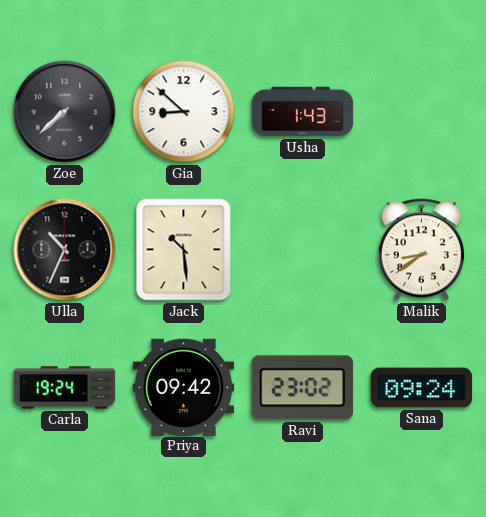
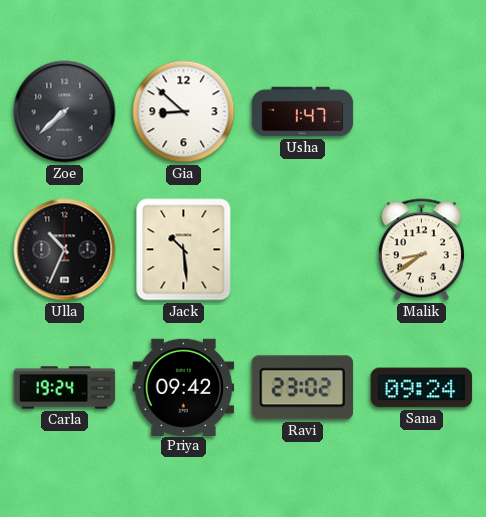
Usha: 1:43 -> 1:47
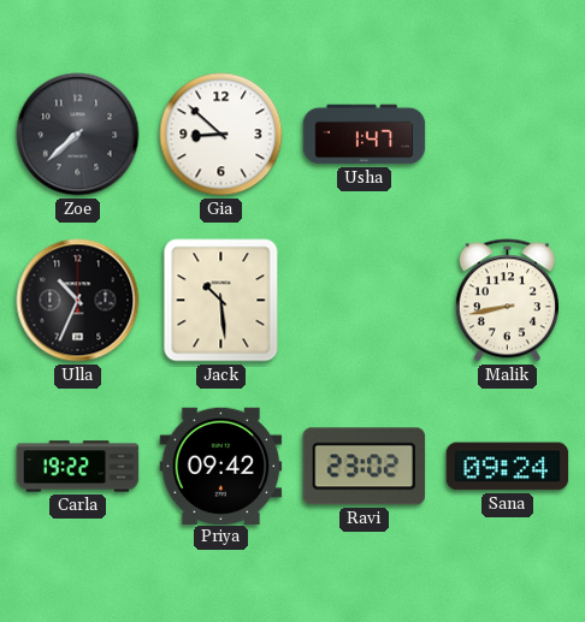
Malik: 8:39 -> 8:43
Carla: 19:24 -> 19:22
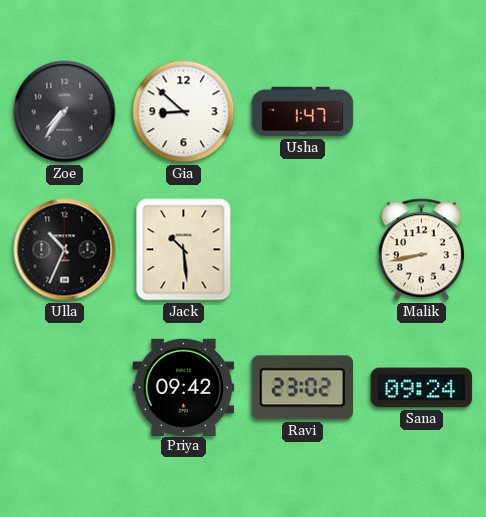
Zoe: 7:38 -> 7:36
Carla: 19:22 -> none
